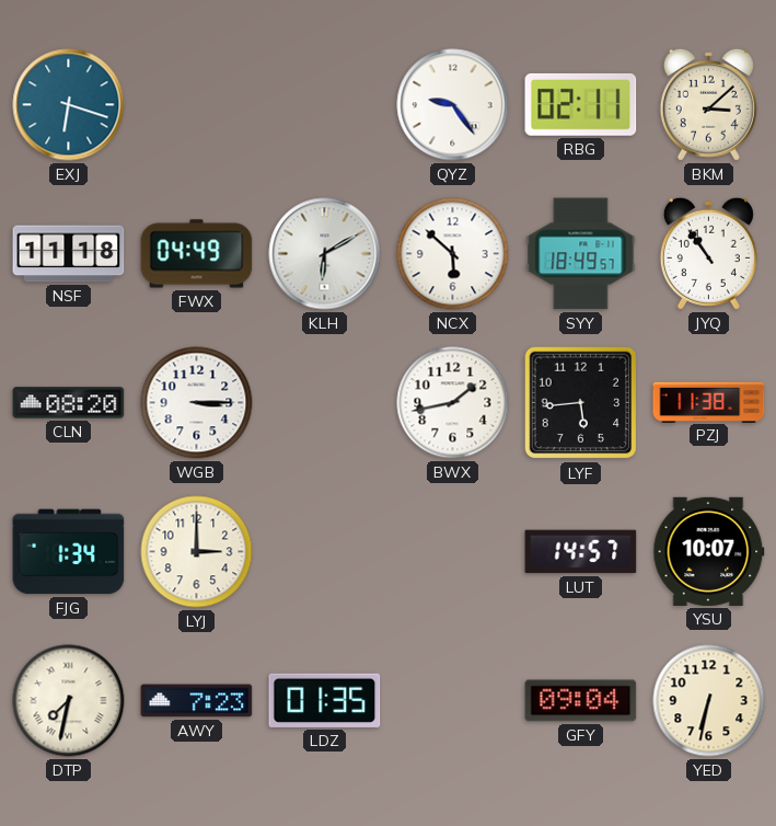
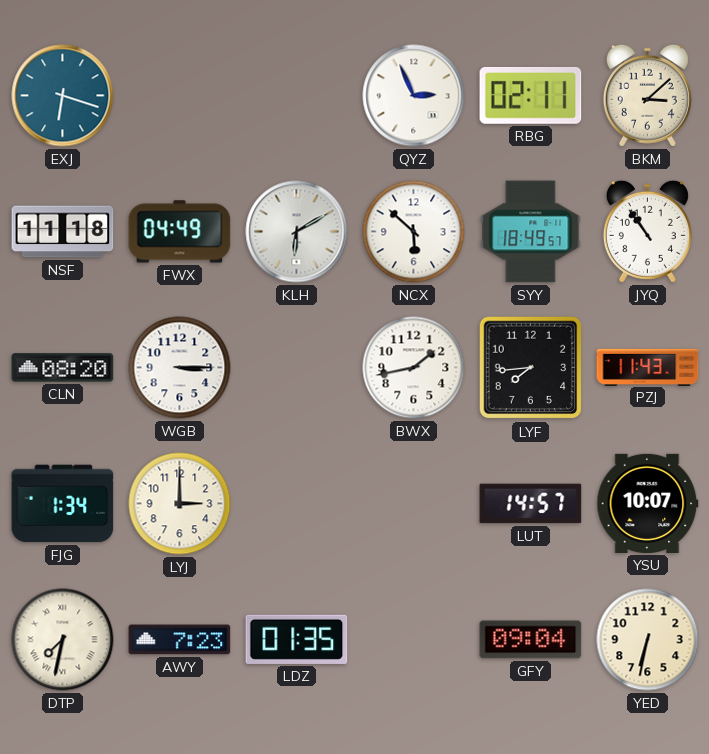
QYZ: 9:24 -> 2:56
LYF: 5:44 -> 7:44
PZJ: 11:38 -> 11:43
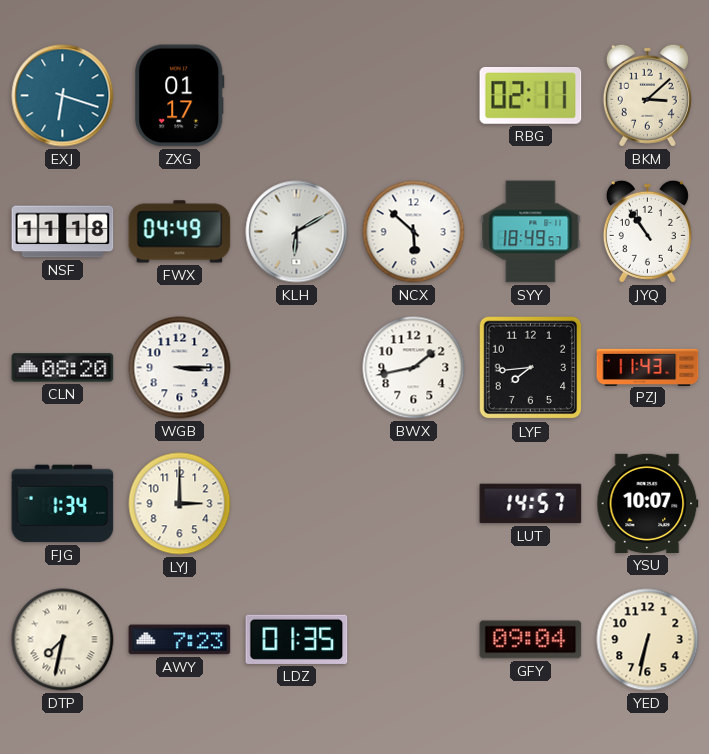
ZXG: none -> 01:17
QYZ: 2:56 -> none
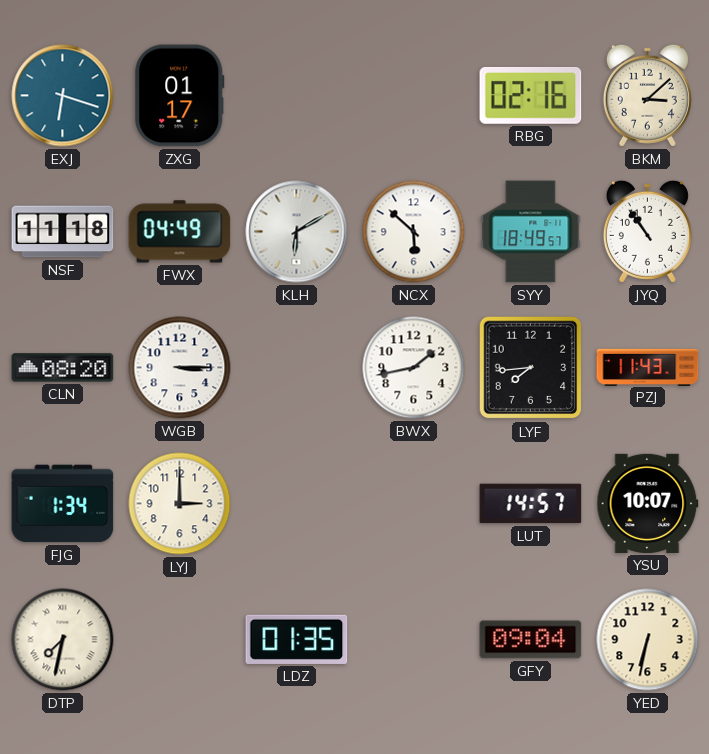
RBG: 02:11 -> 02:16
AWY: 7:23 -> none
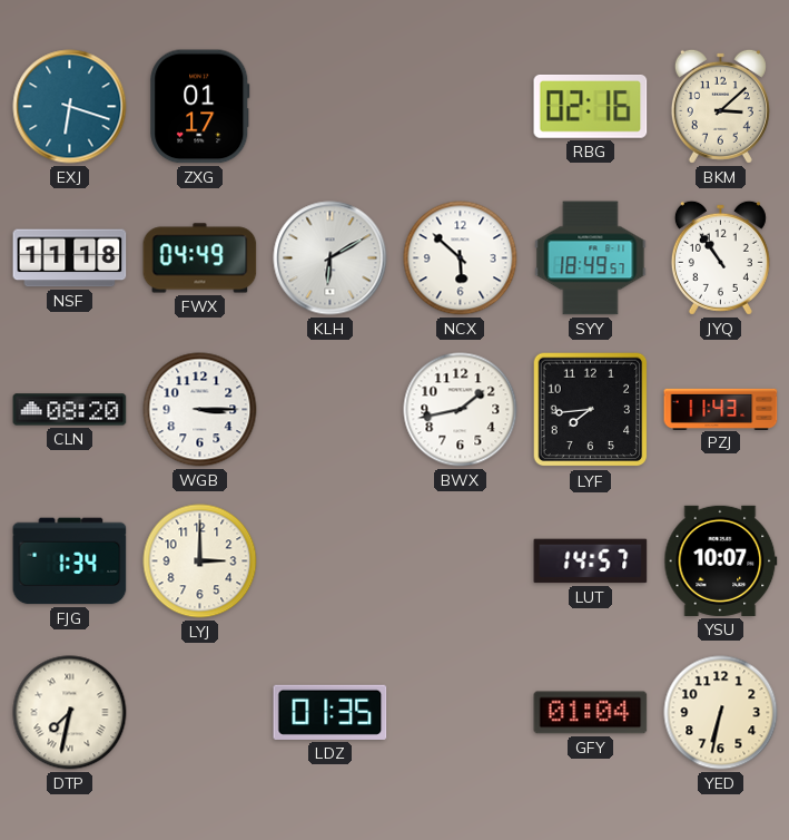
GFY: 09:04 -> 01:04
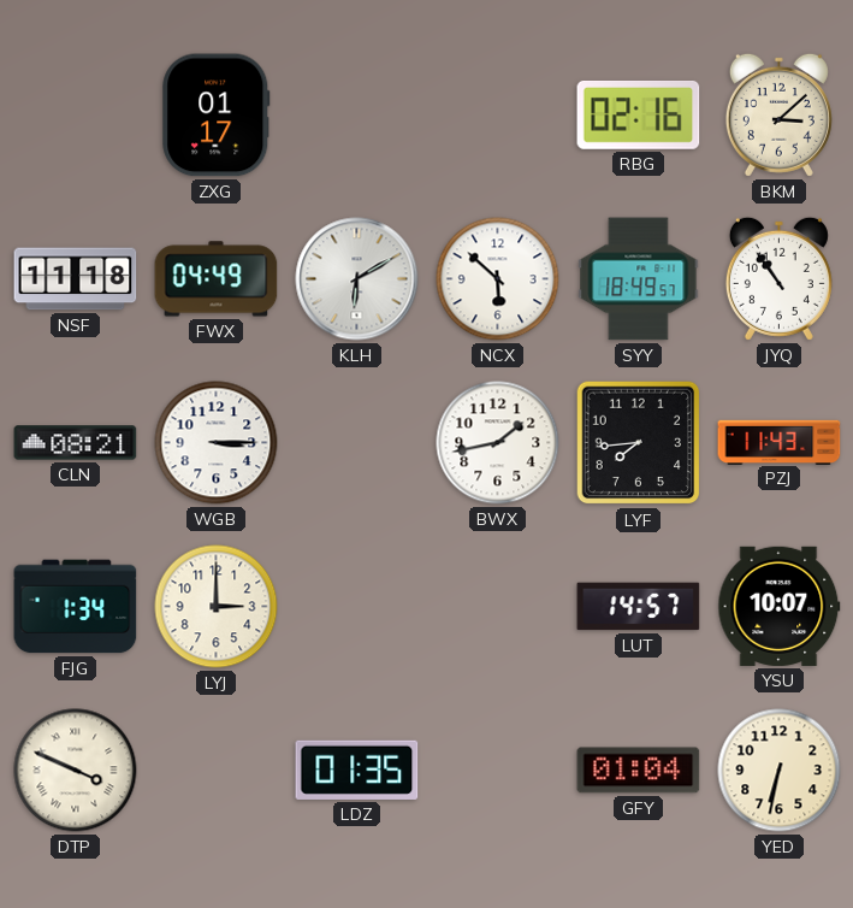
EXJ: 6:18 -> none
CLN: 08:20 -> 08:21
DTP: 7:32 -> 3:49
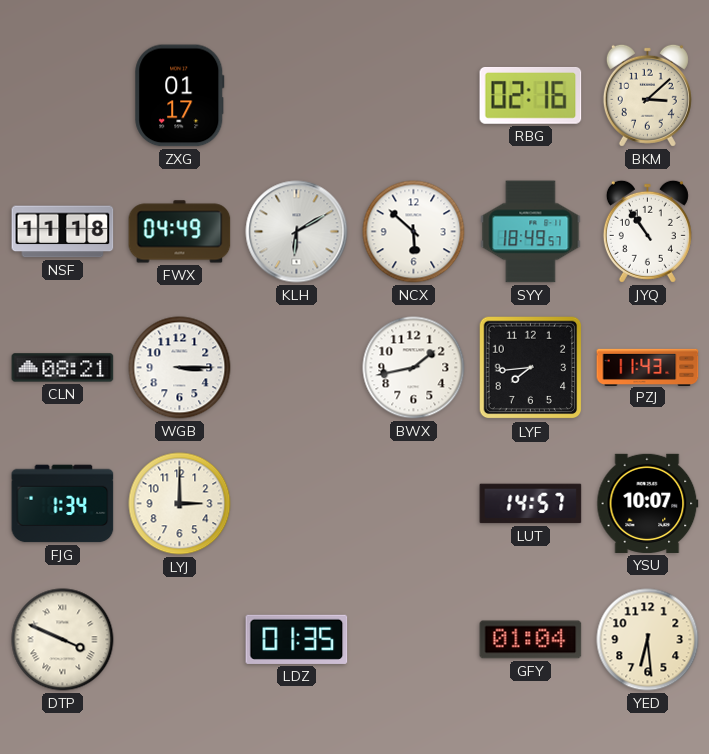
YED: 6:32 -> 6:29
